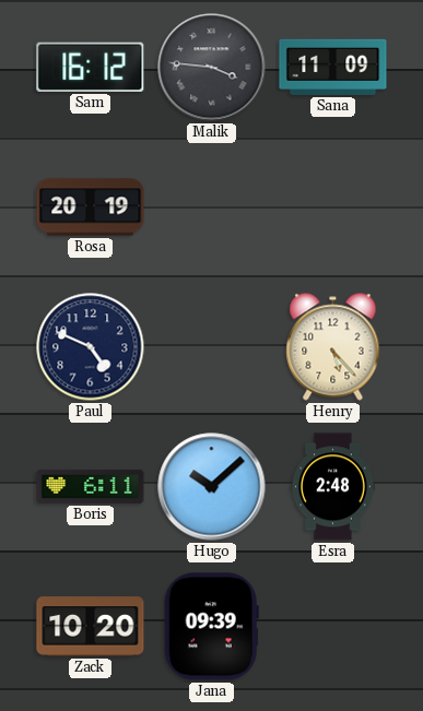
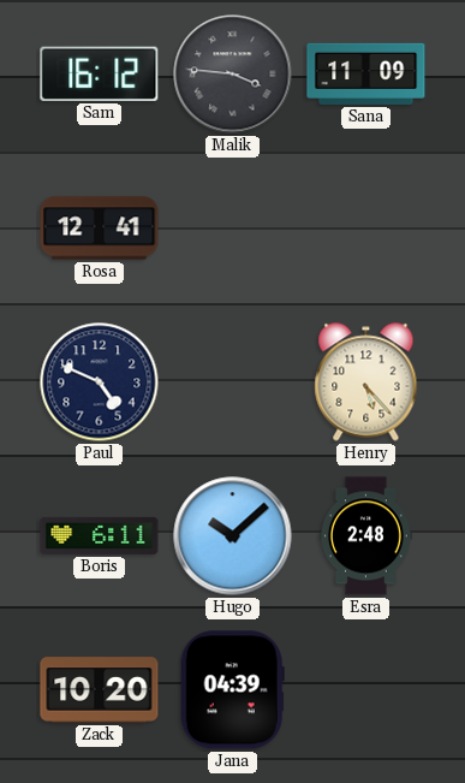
Rosa: 20:19 -> 12:41
Jana: 09:39 -> 04:39
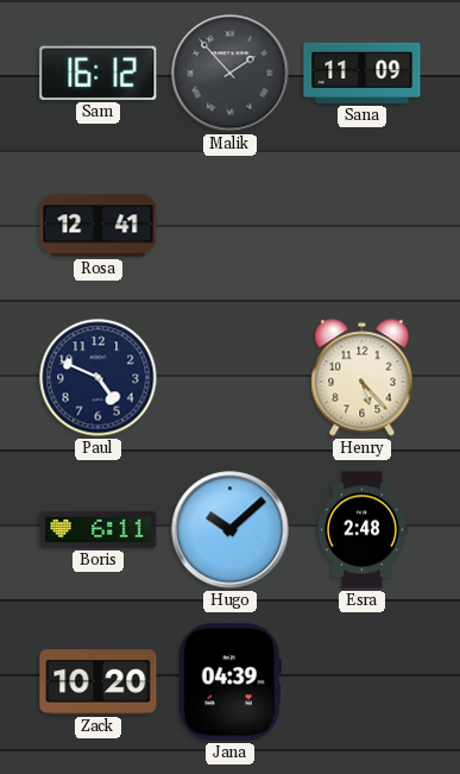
Malik: 3:46 -> 1:53
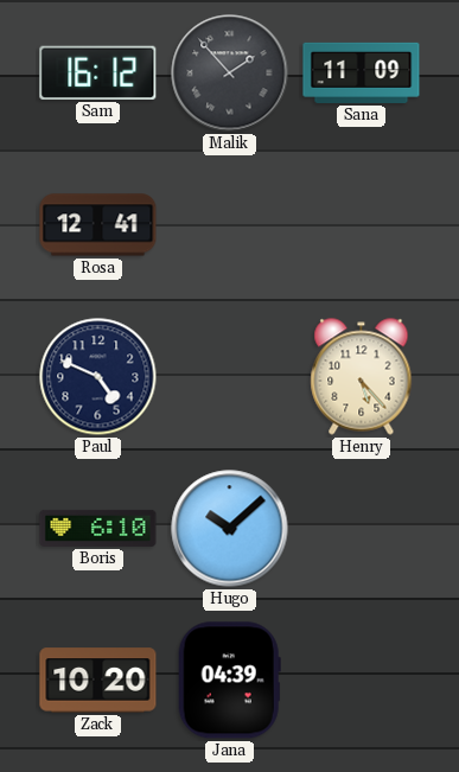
Boris: 6:11 -> 6:10
Esra: 2:48 -> none
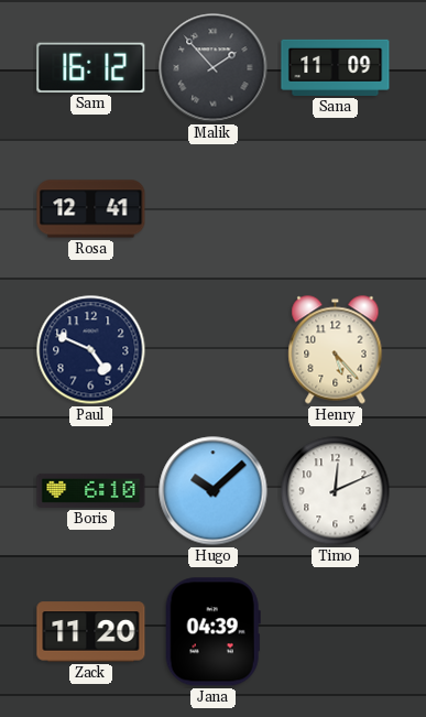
Timo: none -> 12:11
Zack: 10:20 -> 11:20
